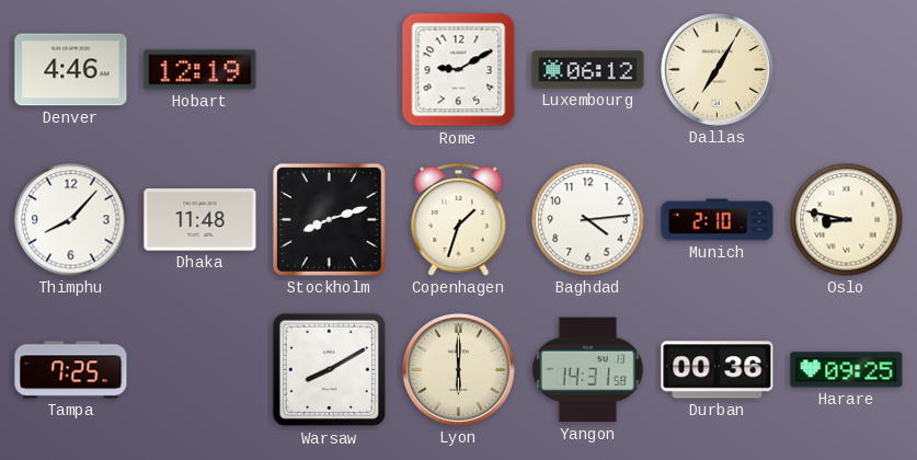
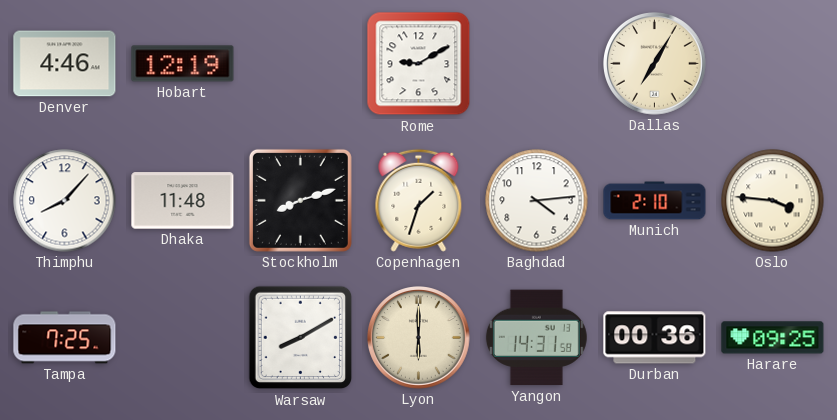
Luxembourg: 06:12 -> none
Oslo: 8:47 -> 3:46
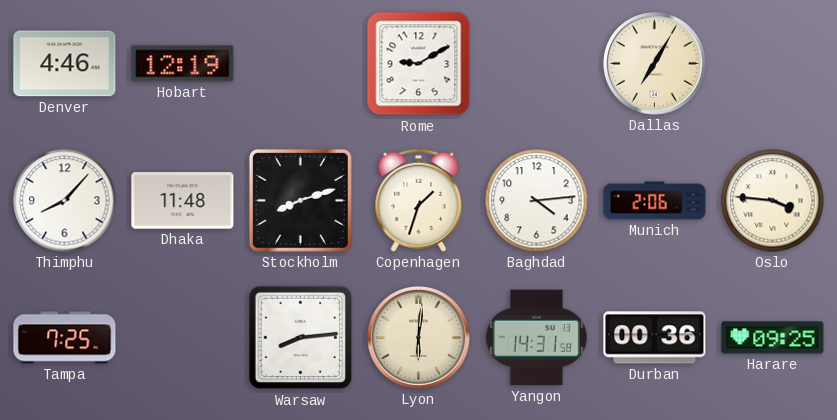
Munich: 2:10 -> 2:06
Warsaw: 8:10 -> 8:14
Lyon: 6:00 -> 6:01
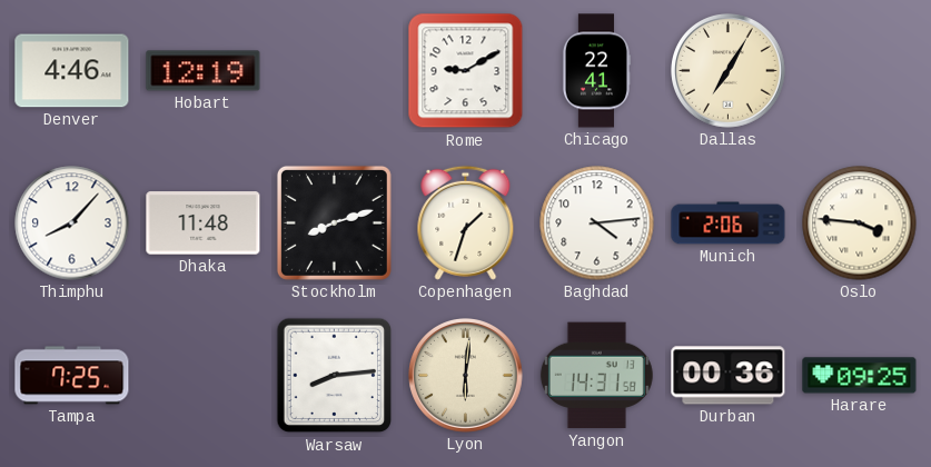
Chicago: none -> 22:41
